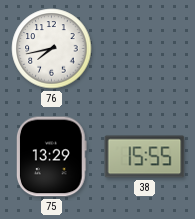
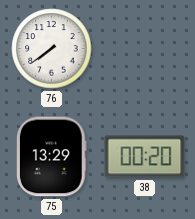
76: 7:43 -> 7:39
38: 15:55 -> 00:20
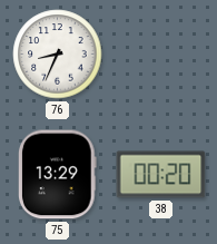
76: 7:39 -> 8:34
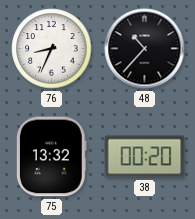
48: none -> 10:37
75: 13:29 -> 13:32
